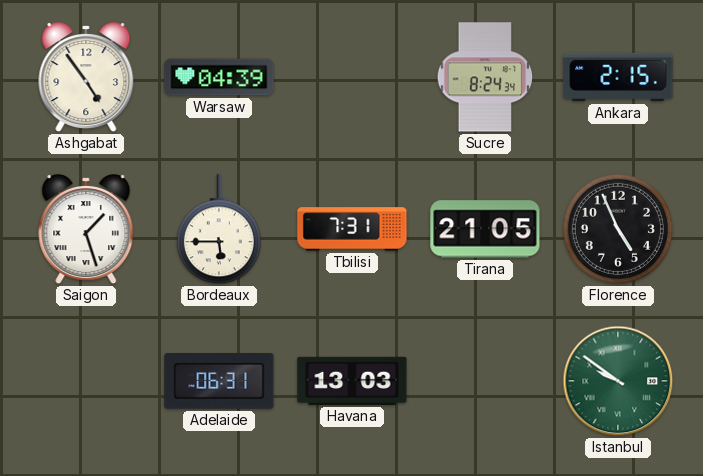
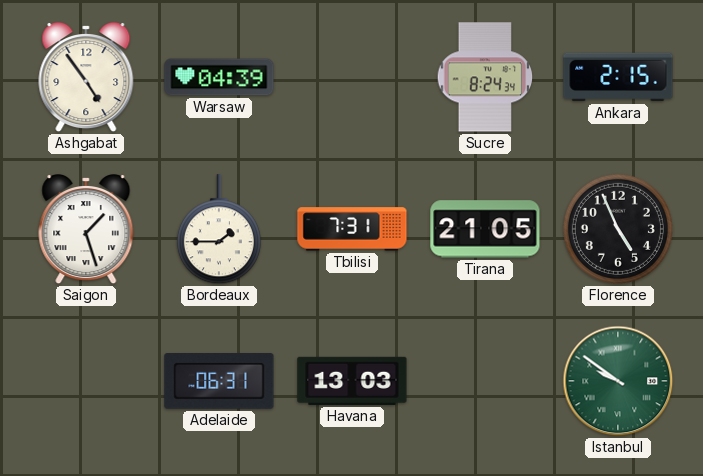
Bordeaux: 5:45 -> 1:45
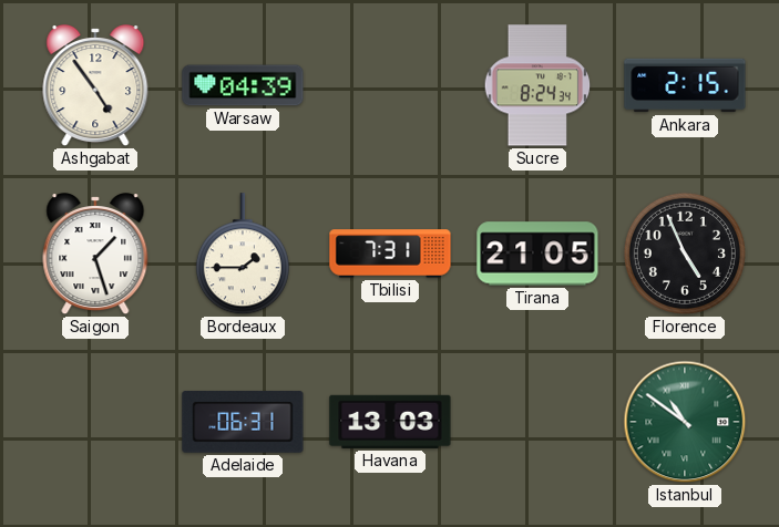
Istanbul: 9:51 -> 10:51
